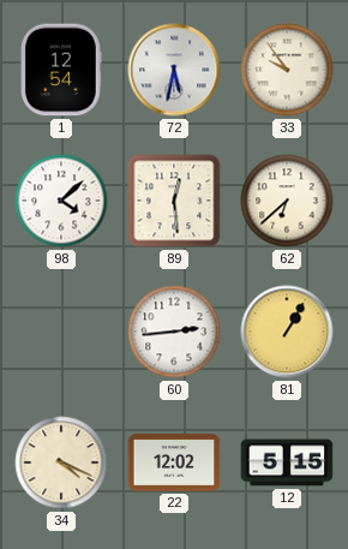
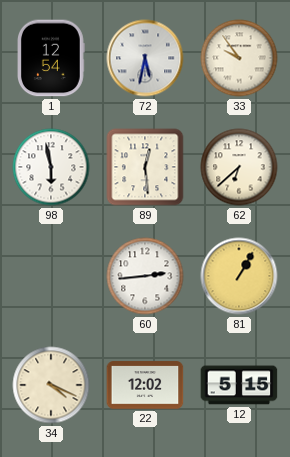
98: 4:08 -> 5:58
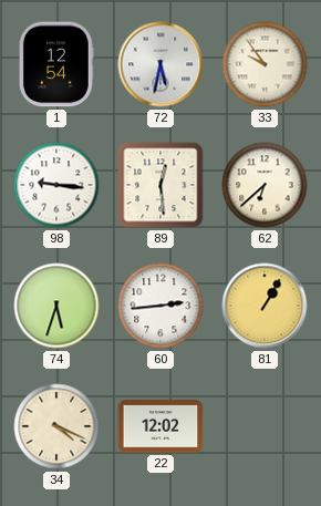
98: 5:58 -> 9:16
74: none -> 5:33
12: 5:15 -> none
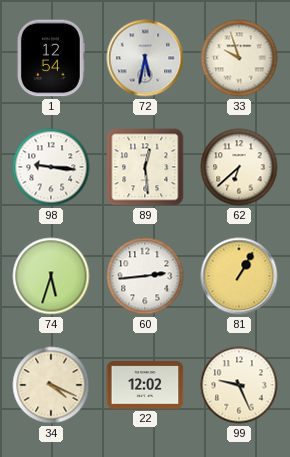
33: 9:54 -> 9:57
99: none -> 9:26
